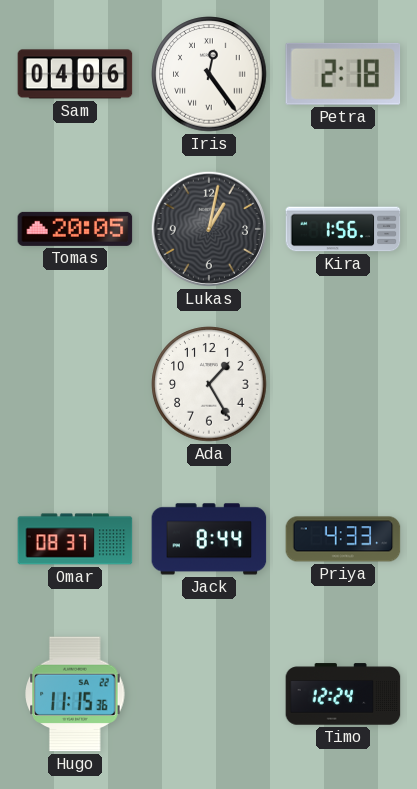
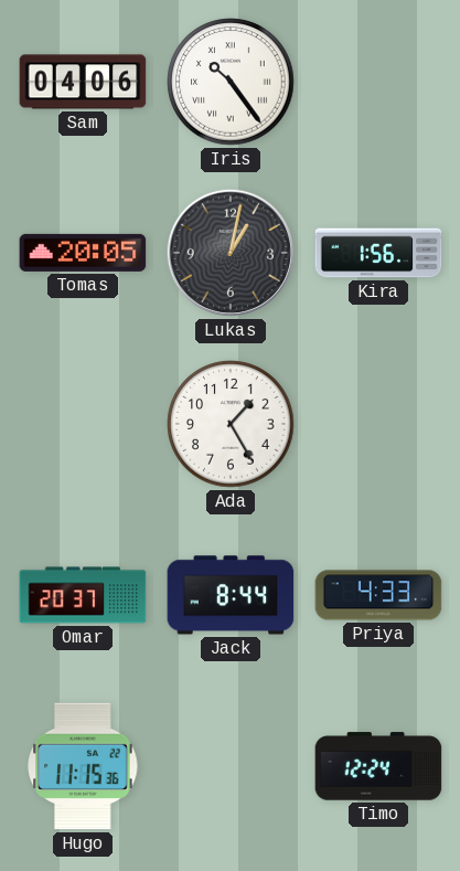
Iris: 12:24 -> 10:24
Petra: 2:18 -> none
Omar: 08:37 -> 20:37
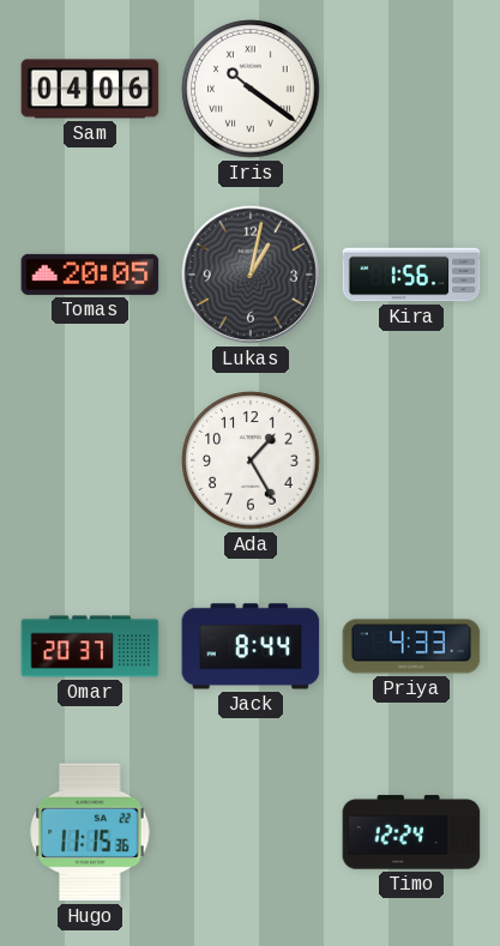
Iris: 10:24 -> 10:21
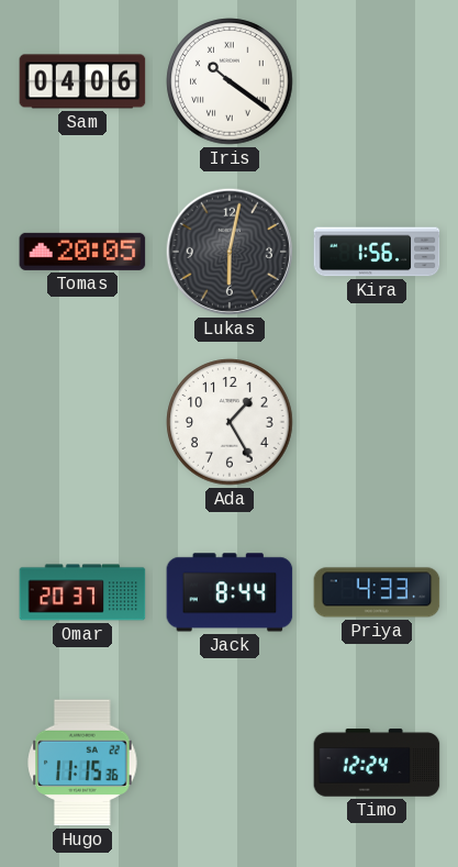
Lukas: 1:02 -> 6:02
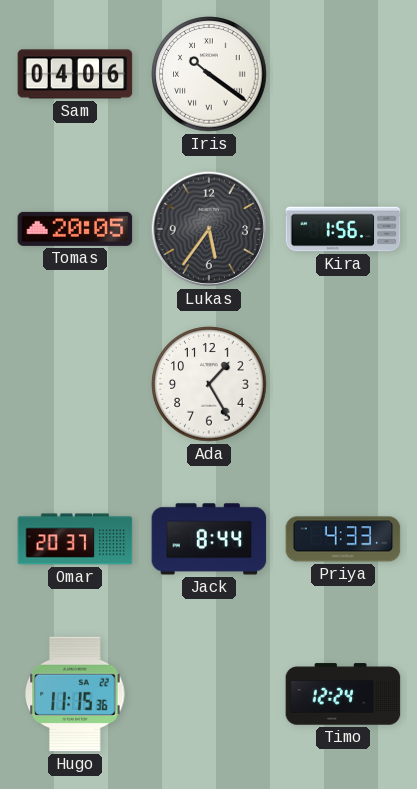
Lukas: 6:02 -> 5:36
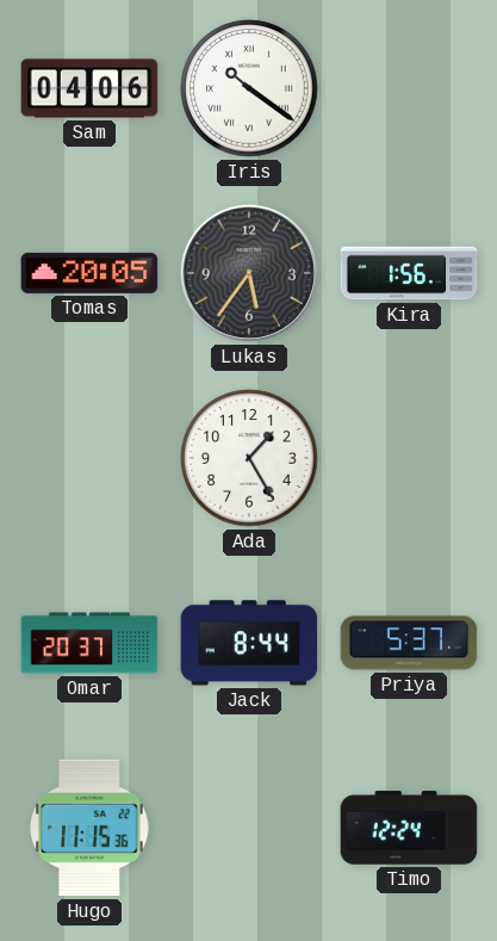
Priya: 4:33 -> 5:37
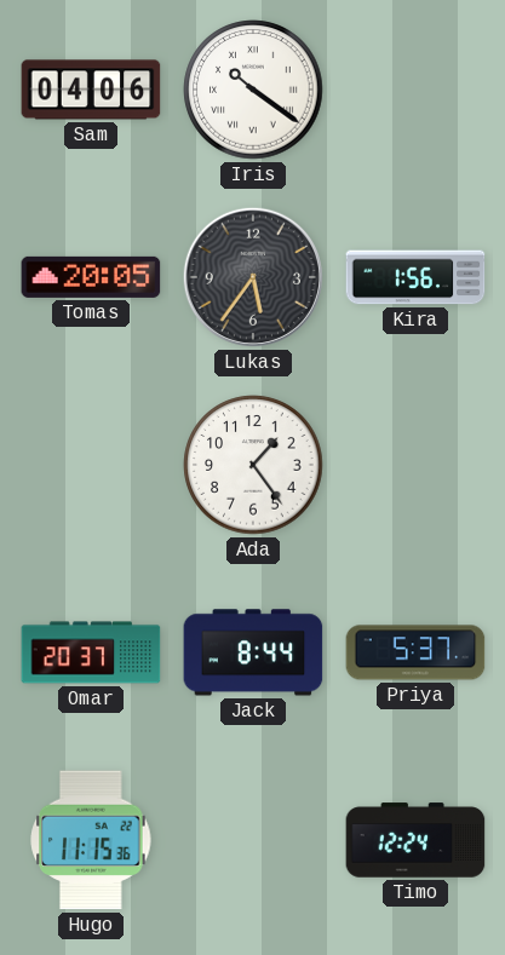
Ada: 1:25 -> 1:24
